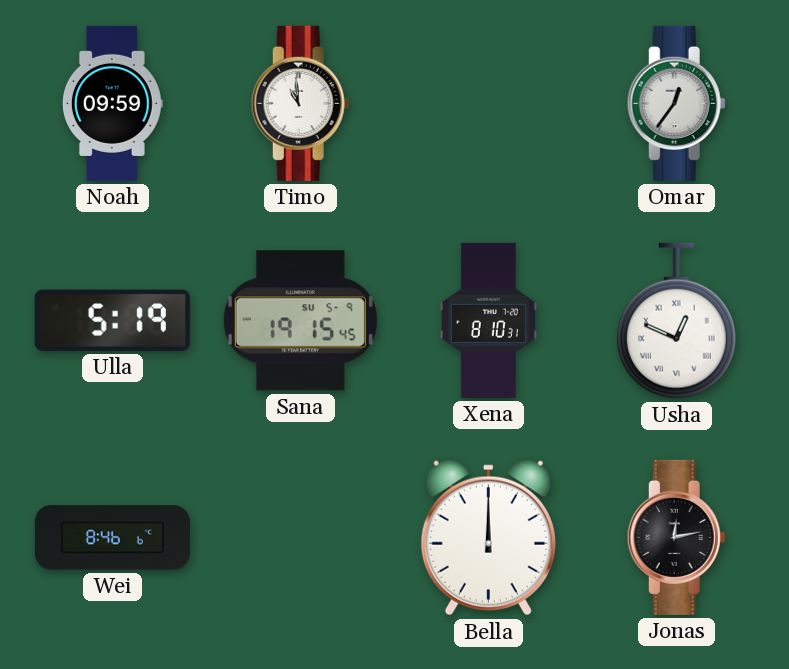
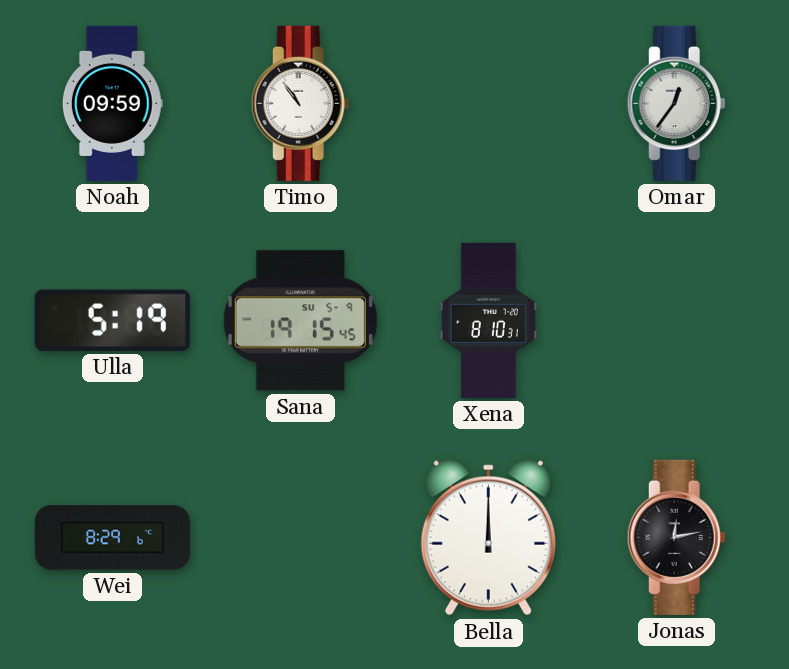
Timo: 10:59 -> 10:54
Usha: 12:49 -> none
Wei: 8:46 -> 8:29
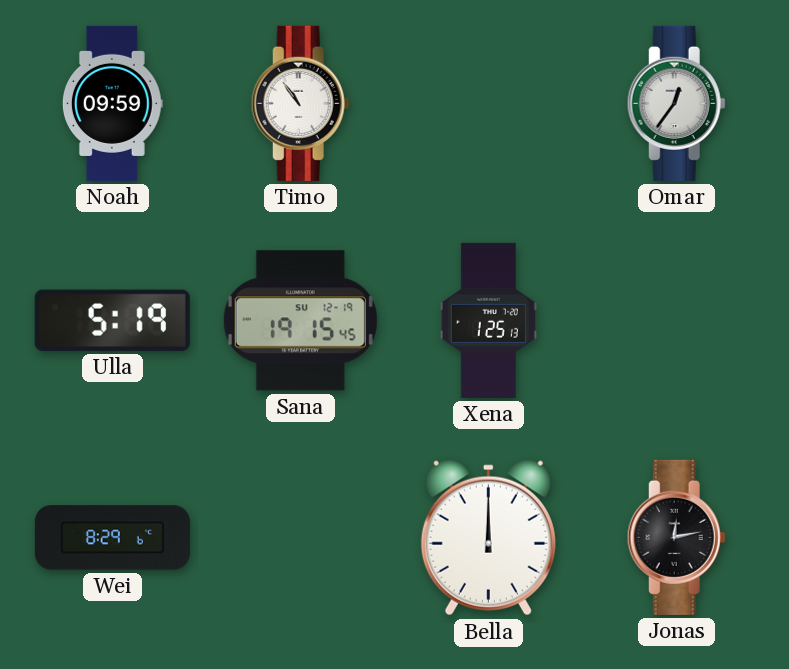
Sana date: SU 5-9 -> SU 12-19
Xena: 8:10 -> 1:25
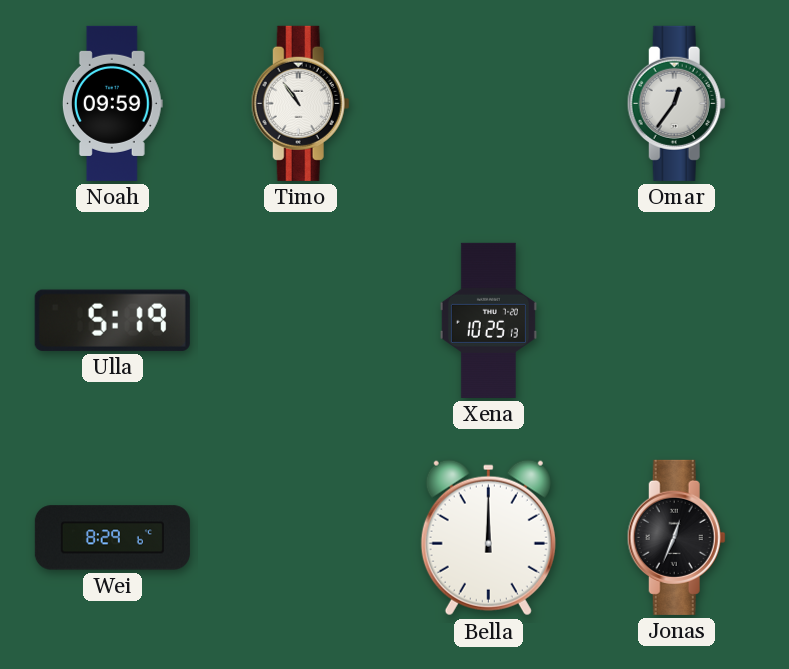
Sana: 19:15 -> none
Xena: 1:25 -> 10:25
Jonas: 12:13 -> 12:34
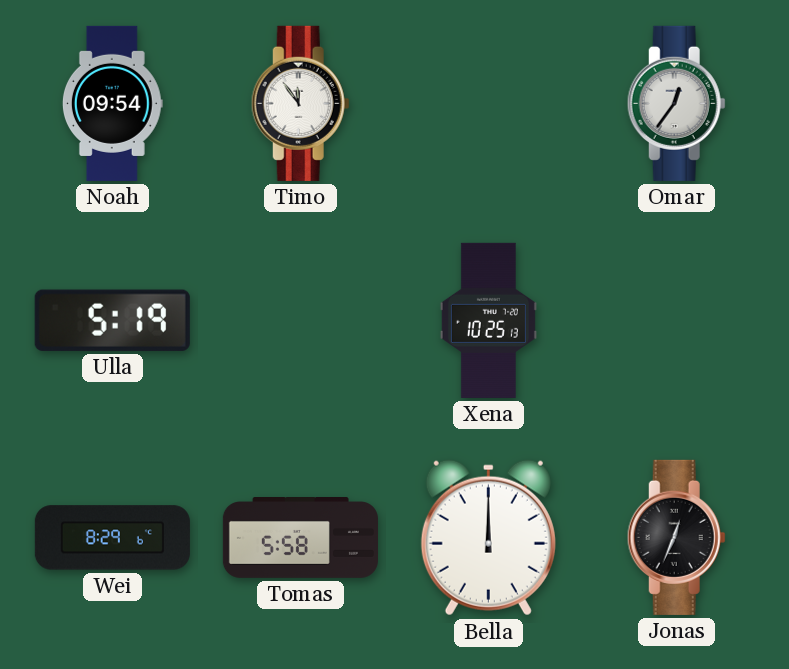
Noah: 09:59 -> 09:54
Timo: 10:54 -> 11:54
Tomas: none -> 5:58
